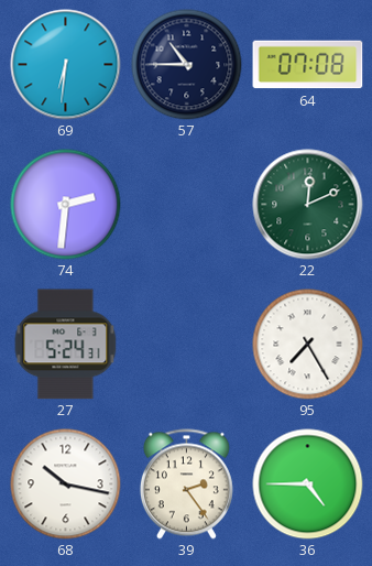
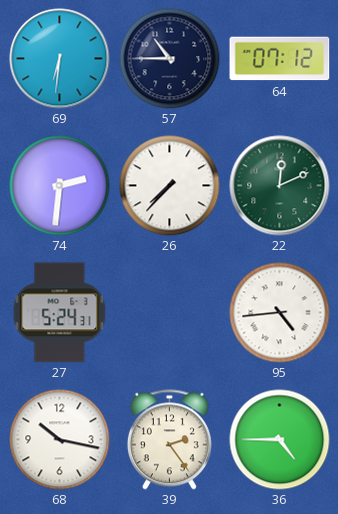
64: 07:08 -> 07:12
26: none -> 7:37
95: 7:25 -> 4:44
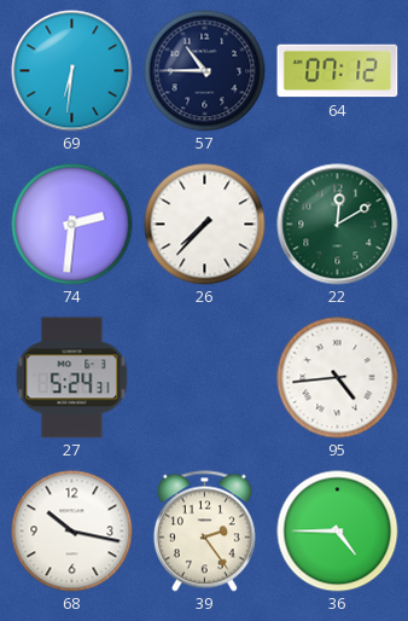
22: 12:11 -> 12:10
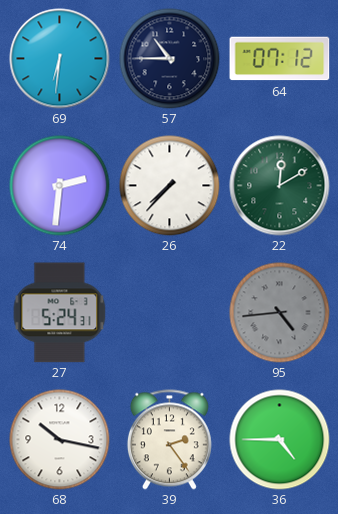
95 dial: white -> grey
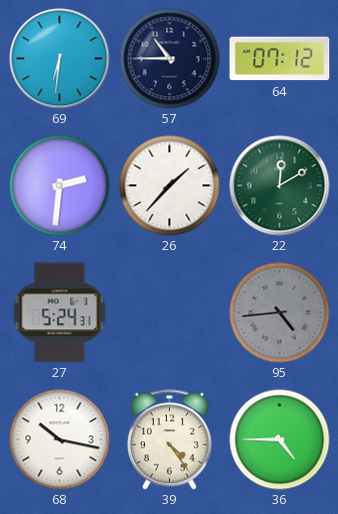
26: 7:37 -> 1:37
39: 2:24 -> 4:24
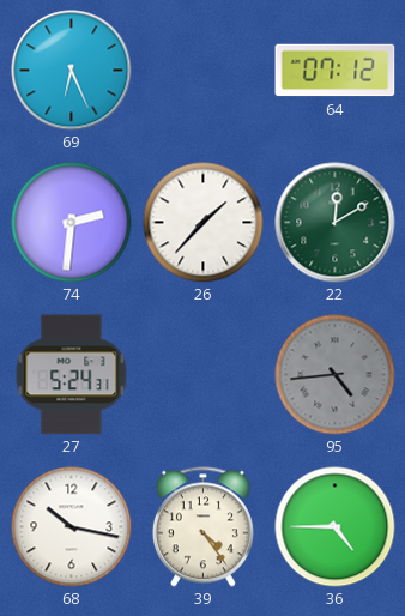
69: 6:31 -> 6:26
57: 10:45 -> none
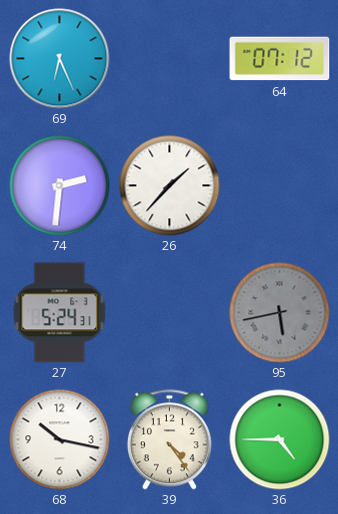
22: 12:10 -> none
95: 4:44 -> 5:43
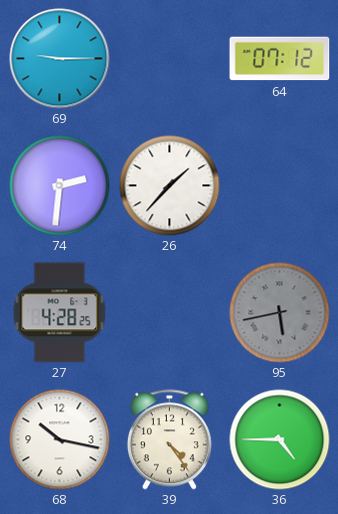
69: 6:26 -> 9:15
27: 5:24 -> 4:28
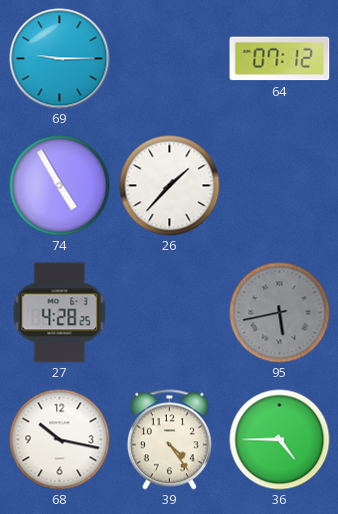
74: 2:31 -> 4:55
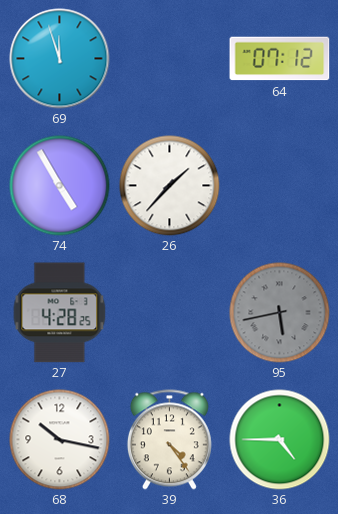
69: 9:15 -> 11:57
